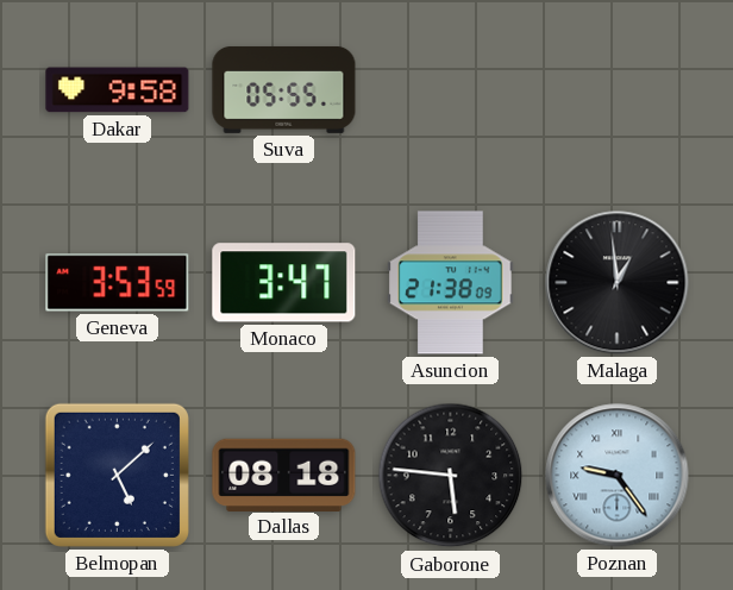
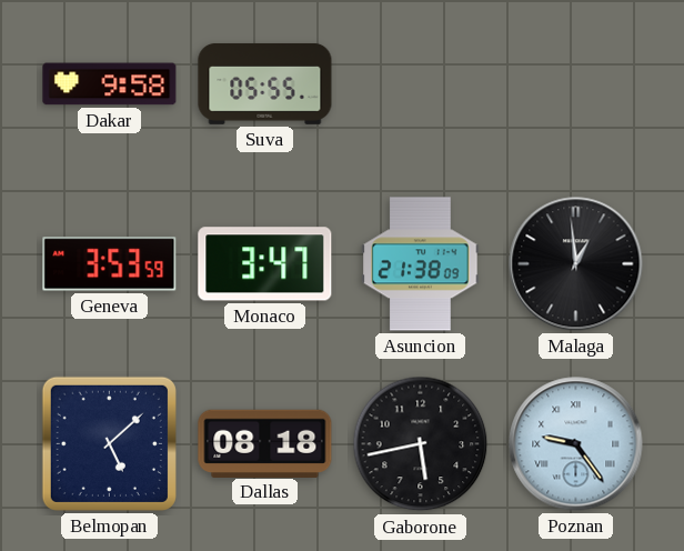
Gaborone: 5:46 -> 5:43
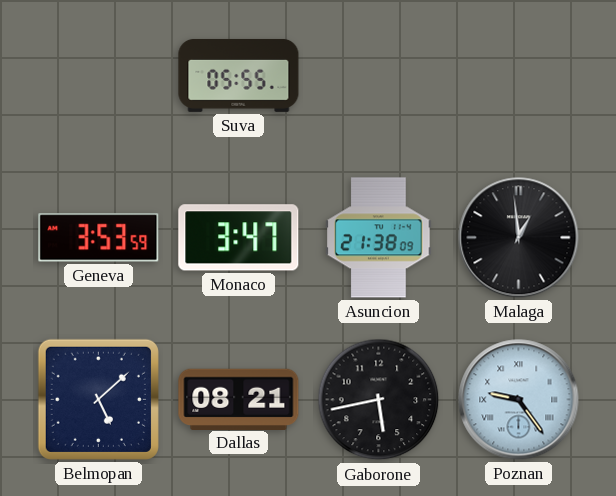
Dakar: 9:58 -> none
Dallas: 08:18 -> 08:21
